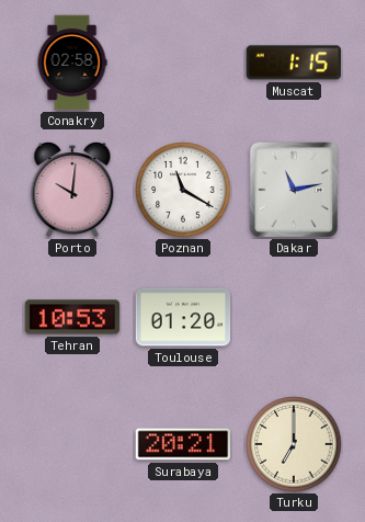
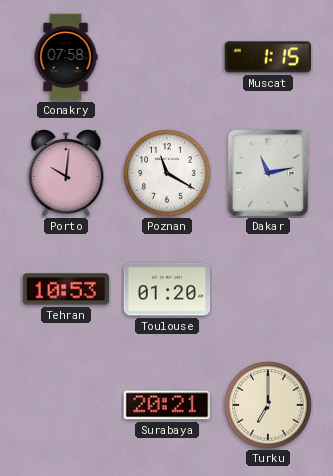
Conakry: 02:58 -> 07:58
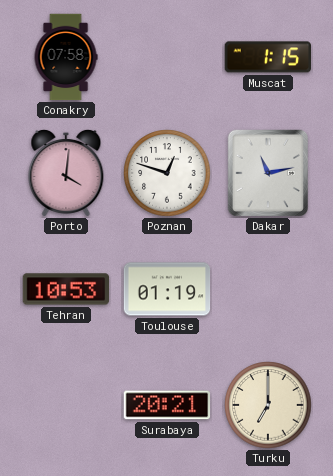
Porto: 10:01 -> 4:01
Poznan: 11:20 -> 12:48
Toulouse: 01:20 -> 01:19
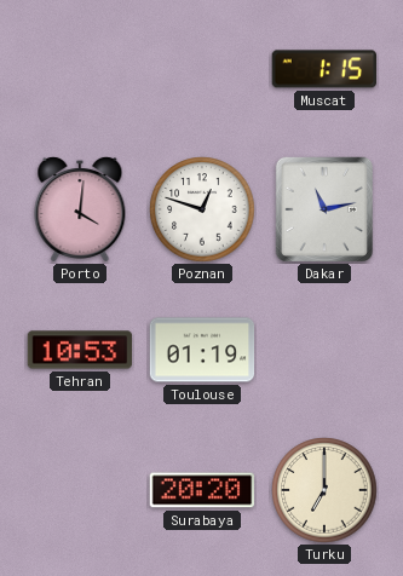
Conakry: 07:58 -> none
Surabaya: 20:21 -> 20:20
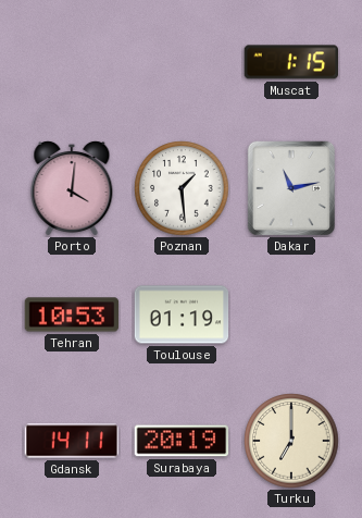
Poznan: 12:48 -> 1:29
Gdansk: none -> 14:11
Surabaya: 20:20 -> 20:19
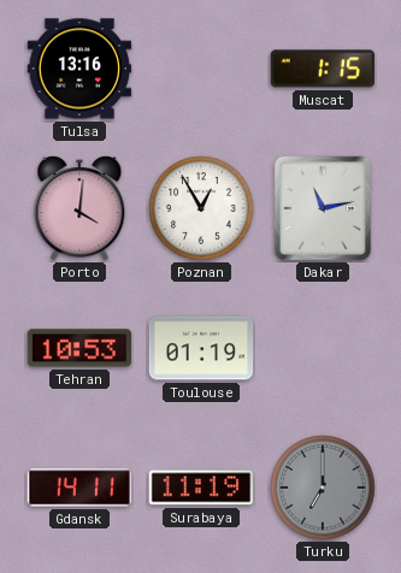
Tulsa: none -> 13:16
Poznan: 1:29 -> 12:55
Surabaya: 20:19 -> 11:19
Turku dial: cream -> grey
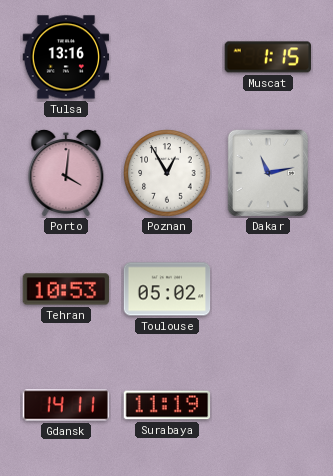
Toulouse: 01:19 -> 05:02
Turku: 7:00 -> none
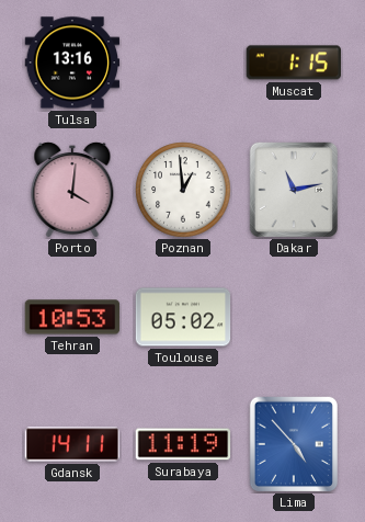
Poznan: 12:55 -> 12:59
Lima: none -> 4:53
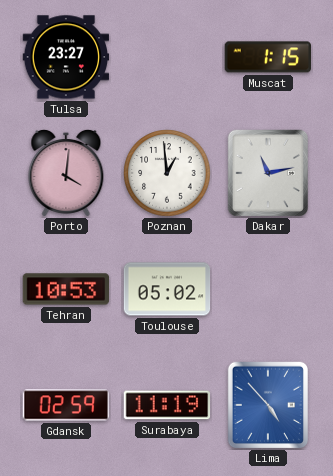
Tulsa: 13:16 -> 23:27
Gdansk: 14:11 -> 02:59
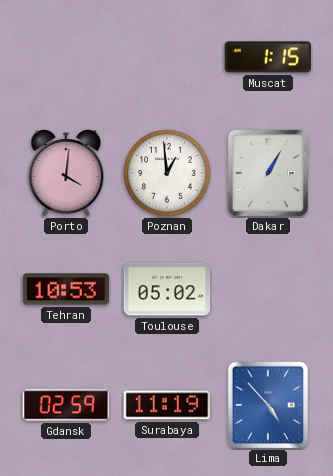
Tulsa: 23:27 -> none
Dakar: 11:13 -> 1:05
